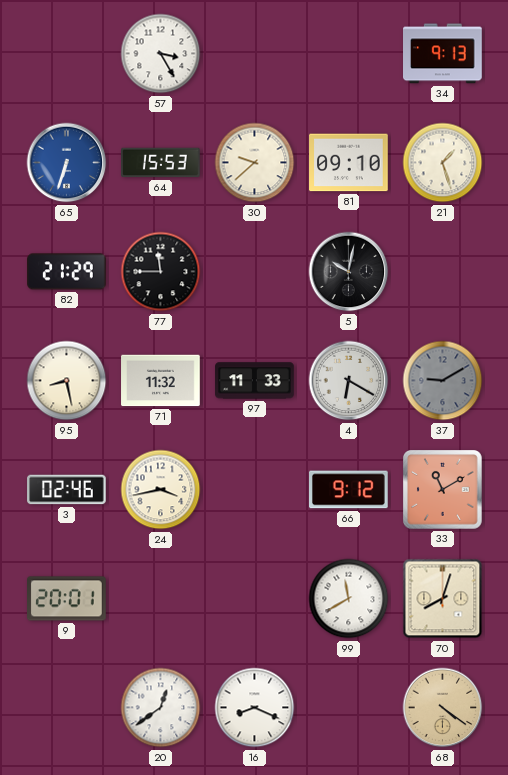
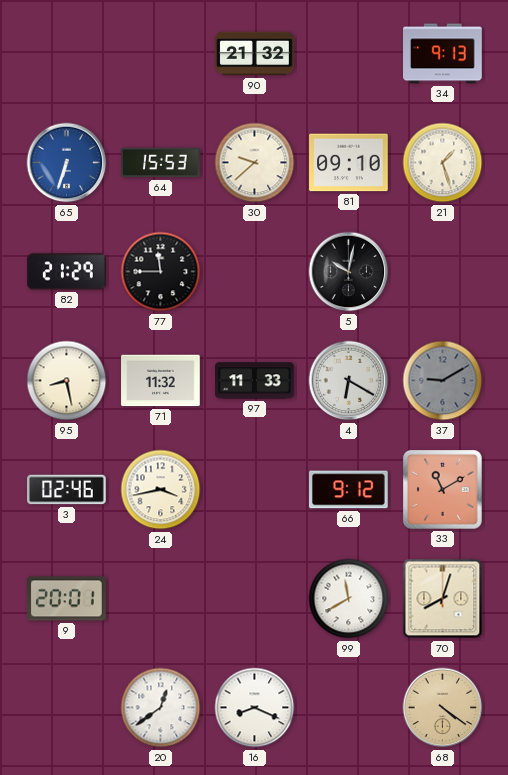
57: 3:25 -> none
90: none -> 21:32
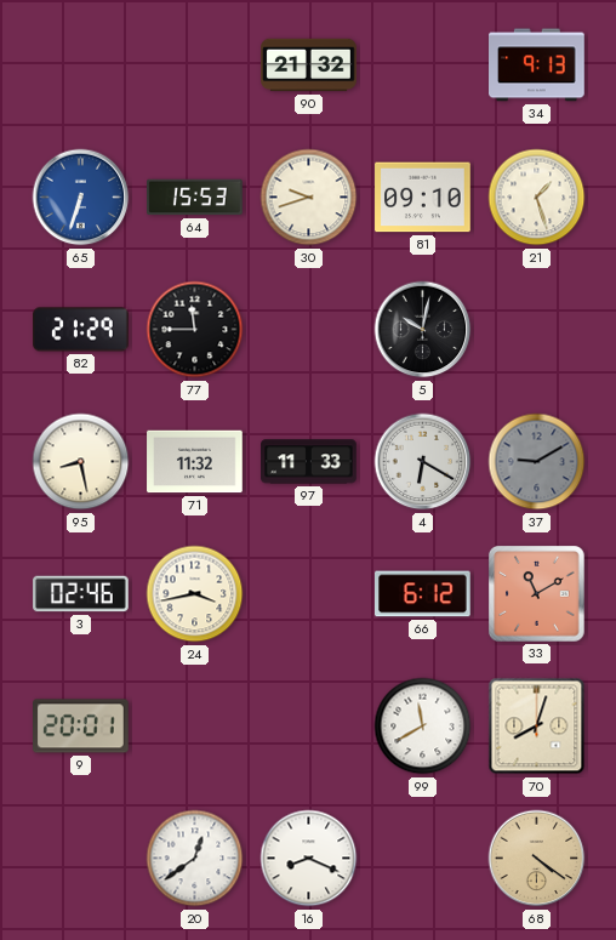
30: 9:38 -> 9:42
66: 9:12 -> 6:12
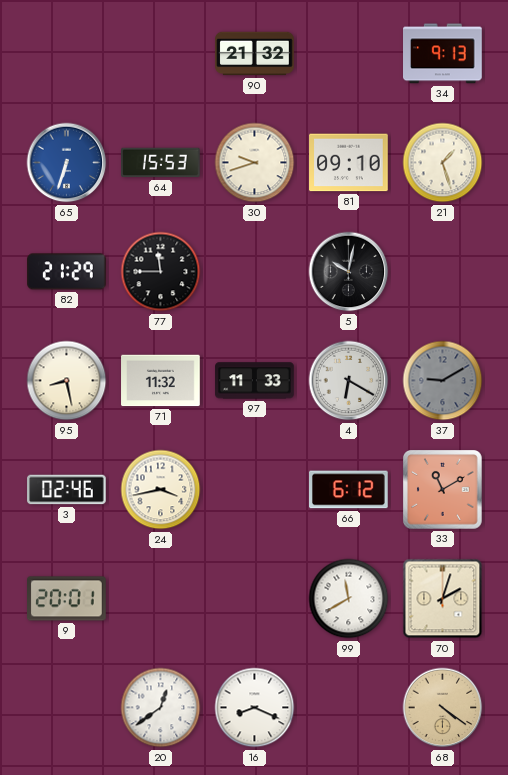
70: 8:03 -> 2:03
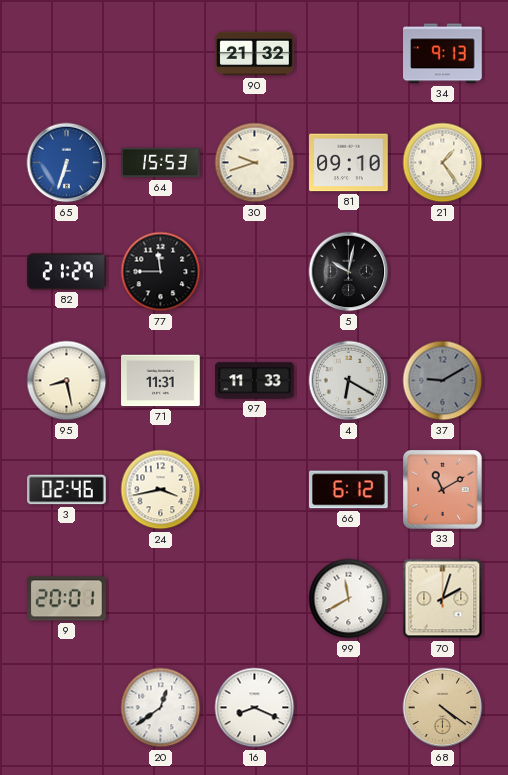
21: 1:27 -> 1:24
71: 11:32 -> 11:31
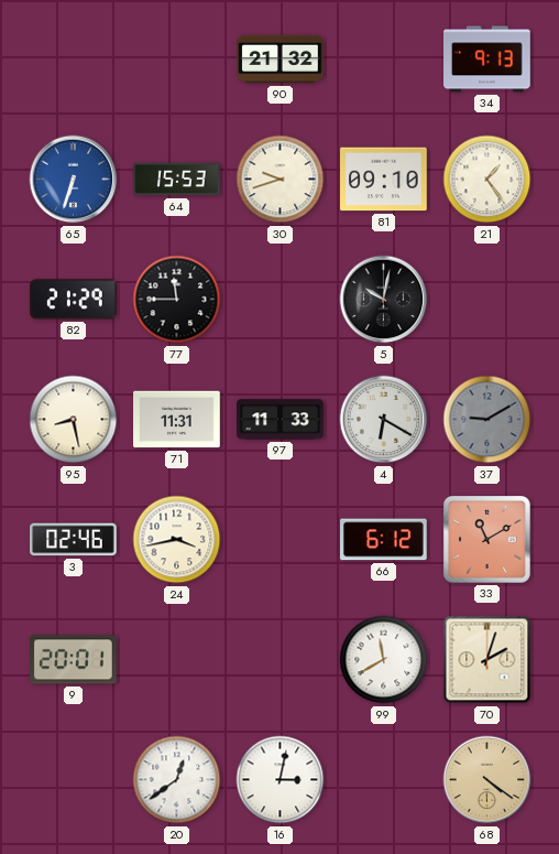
16: 8:19 -> 3:02
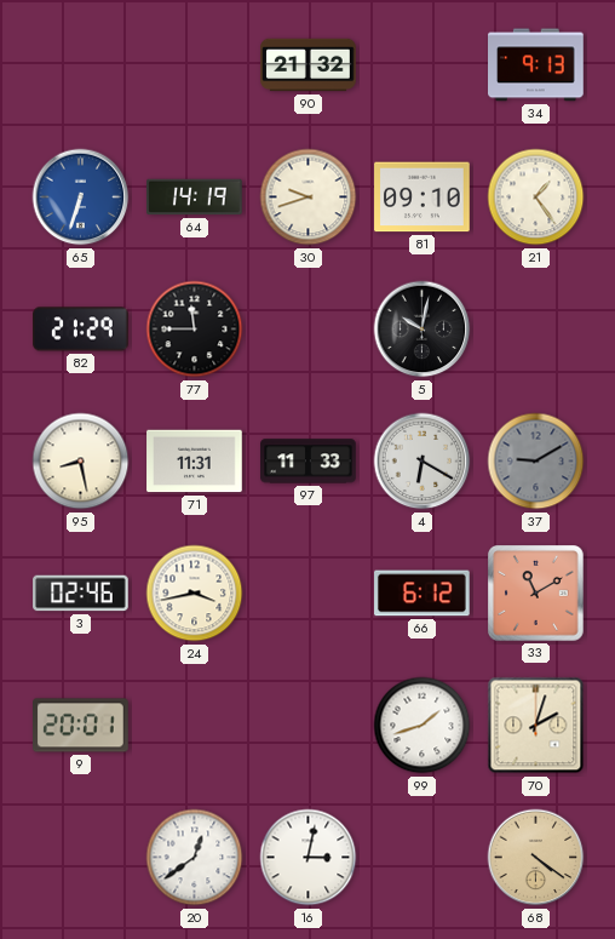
64: 15:53 -> 14:19
99: 11:40 -> 1:42
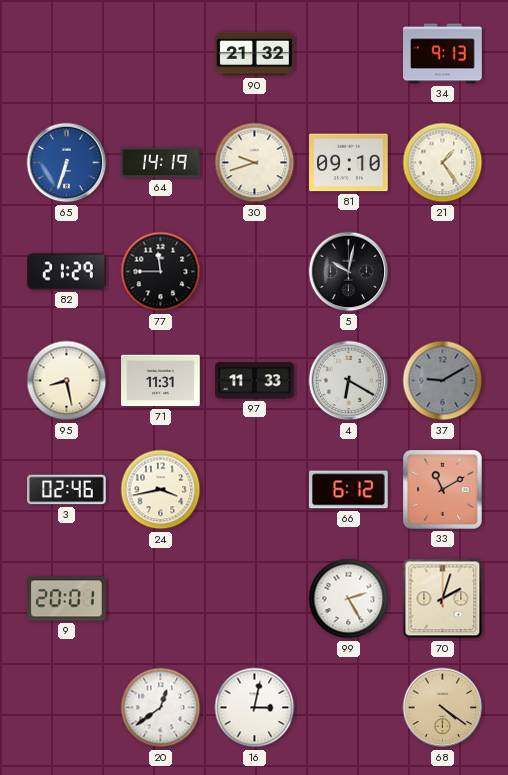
99: 1:42 -> 2:25
